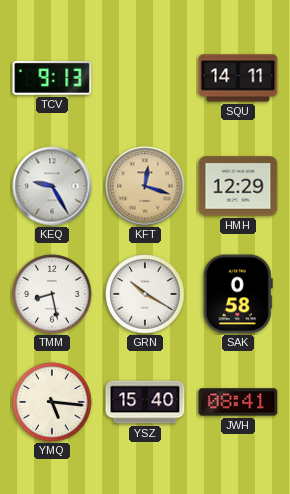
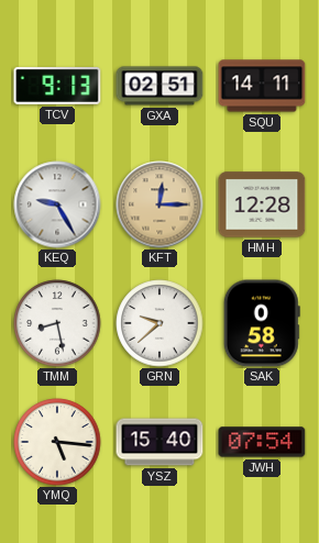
GXA: none -> 02:51
KFT: 12:18 -> 12:15
HMH: 12:29 -> 12:28
GRN: 10:20 -> 9:38
JWH: 08:41 -> 07:54
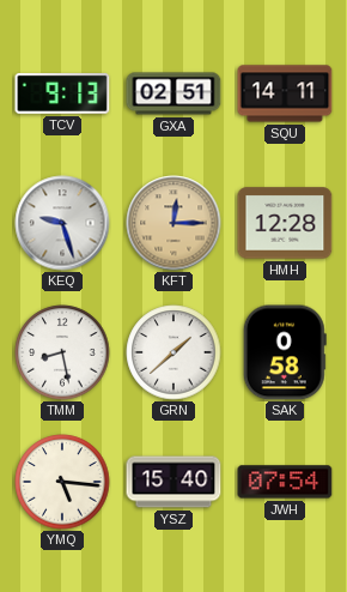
KEQ: 9:25 -> 9:27
GRN: 9:38 -> 1:38
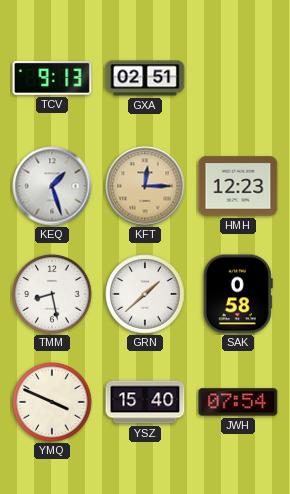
SQU: 14:11 -> none
KEQ: 9:27 -> 1:27
HMH: 12:28 -> 12:23
YMQ: 5:16 -> 3:49
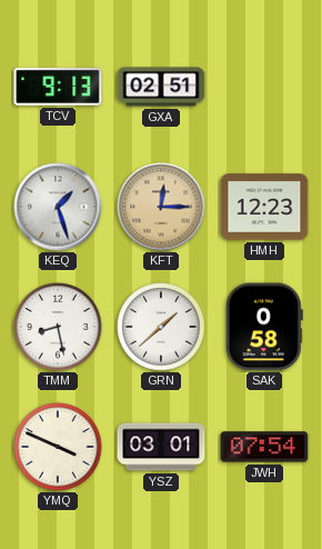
YSZ: 15:40 -> 03:01
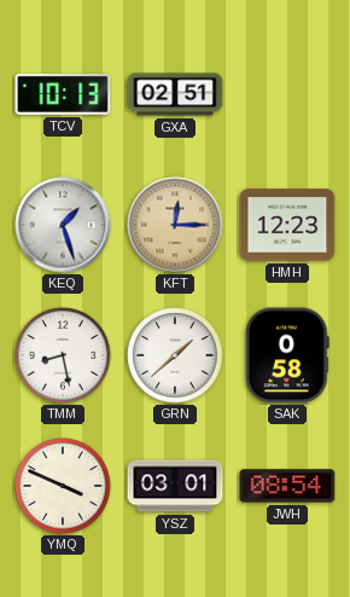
TCV: 9:13 -> 10:13
JWH: 07:54 -> 08:54
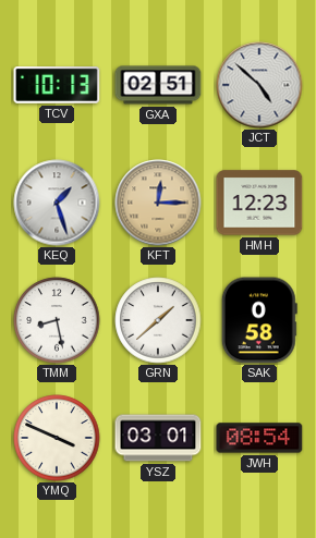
JCT: none -> 4:52
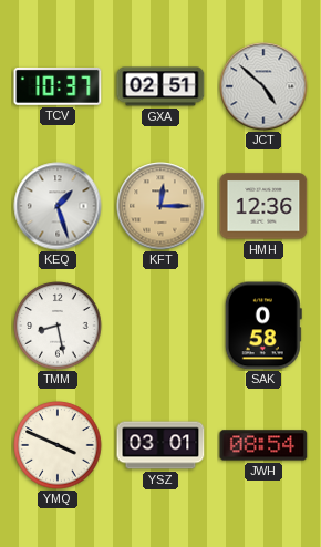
TCV: 10:13 -> 10:37
HMH: 12:23 -> 12:36
GRN: 1:38 -> none
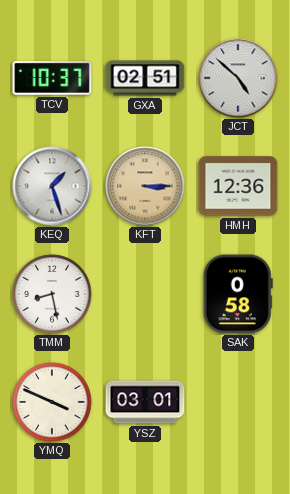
KFT: 12:15 -> 3:15
JWH: 08:54 -> none
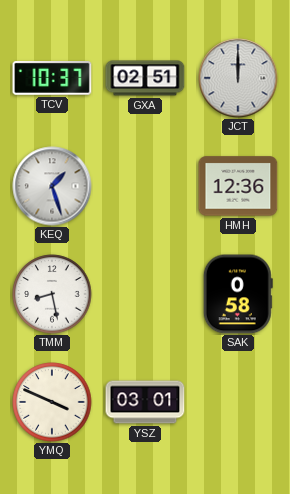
JCT: 4:52 -> 12:00
KFT: 3:15 -> none
